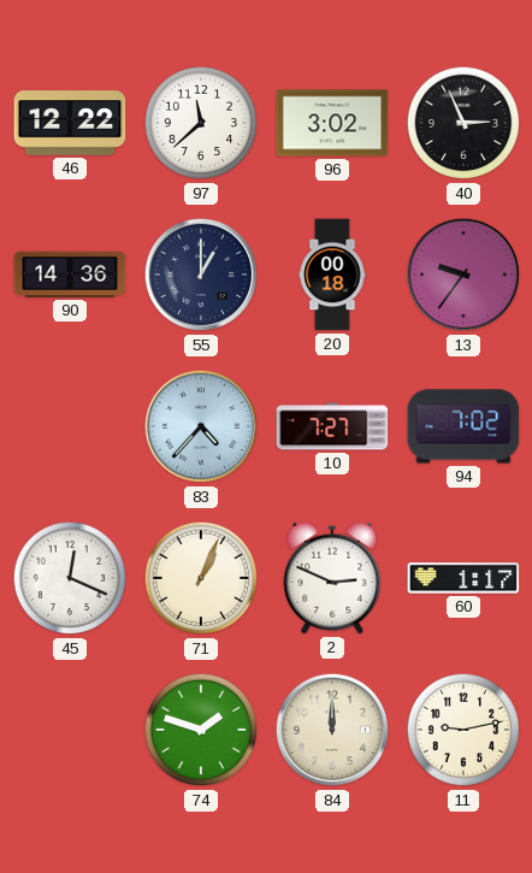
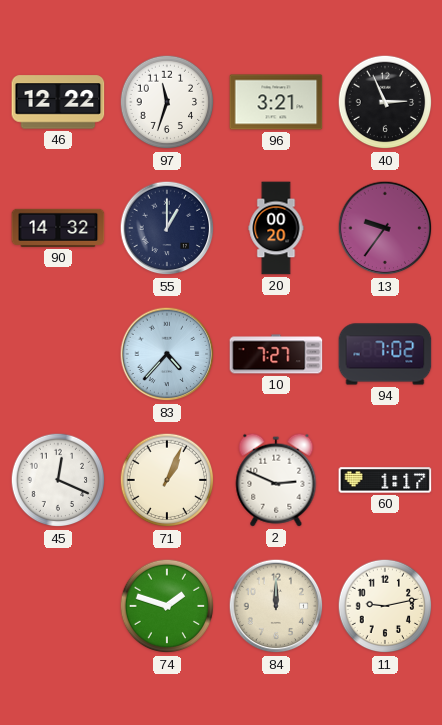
97: 11:38 -> 11:33
96: 3:02 -> 3:21
90: 14:36 -> 14:32
20: 00:18 -> 00:20
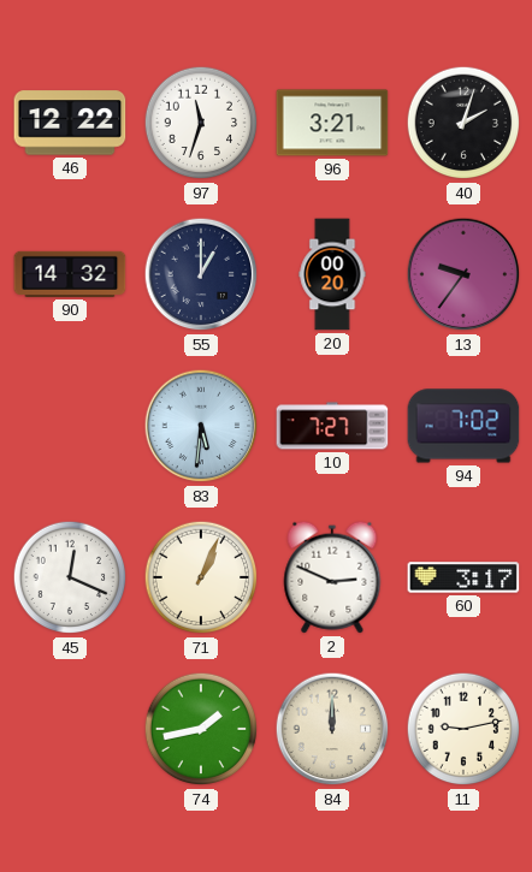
40: 2:56 -> 2:03
83: 4:37 -> 5:31
60: 1:17 -> 3:17
74: 1:48 -> 1:43
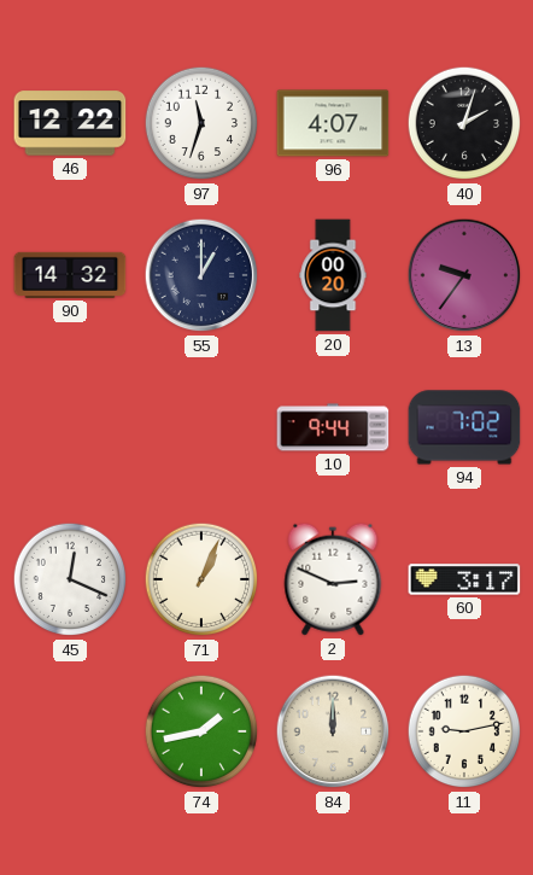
96: 3:21 -> 4:07
83: 5:31 -> none
10: 7:27 -> 9:44
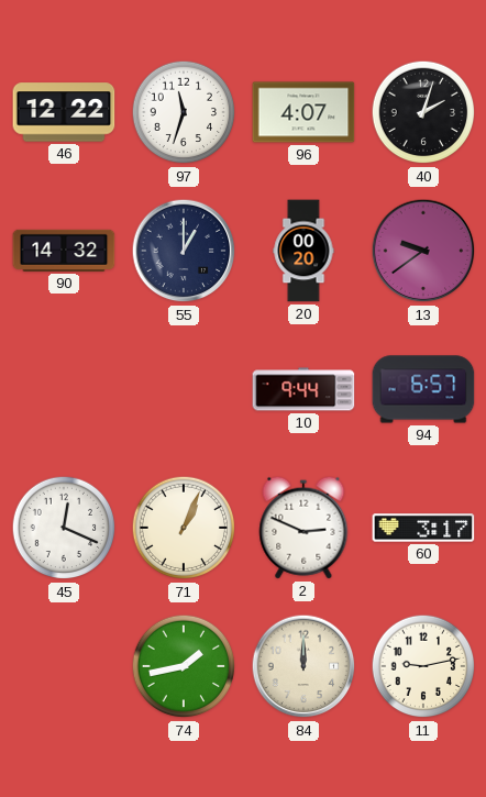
13: 9:36 -> 9:39
94: 7:02 -> 6:57
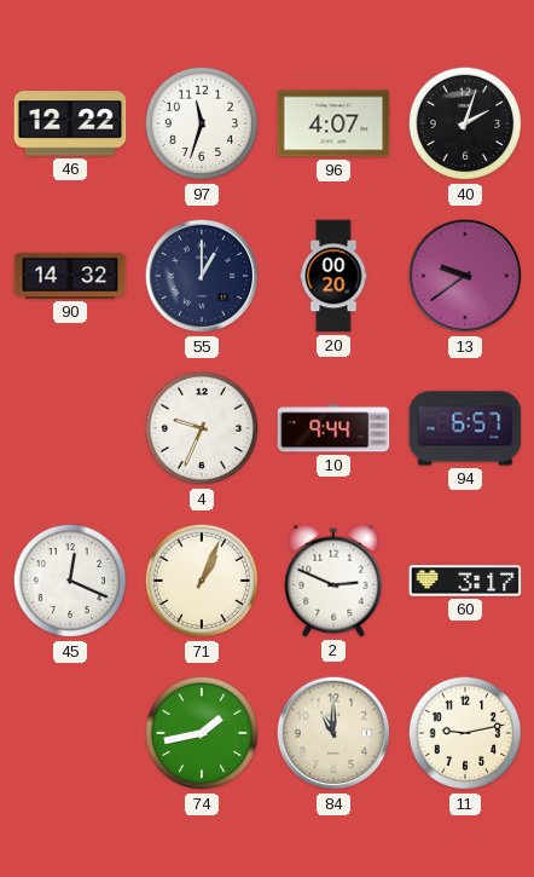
4: none -> 9:34
84: 12:00 -> 11:00
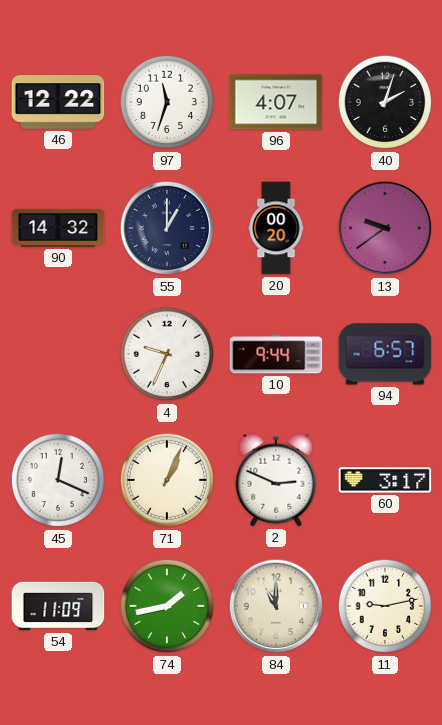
54: none -> 11:09
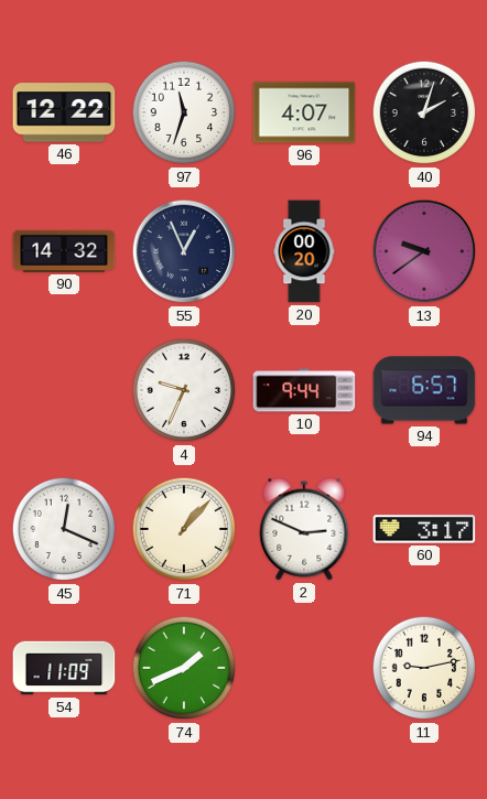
55: 1:00 -> 12:56
71: 1:04 -> 1:07
74: 1:43 -> 1:41
84: 11:00 -> none
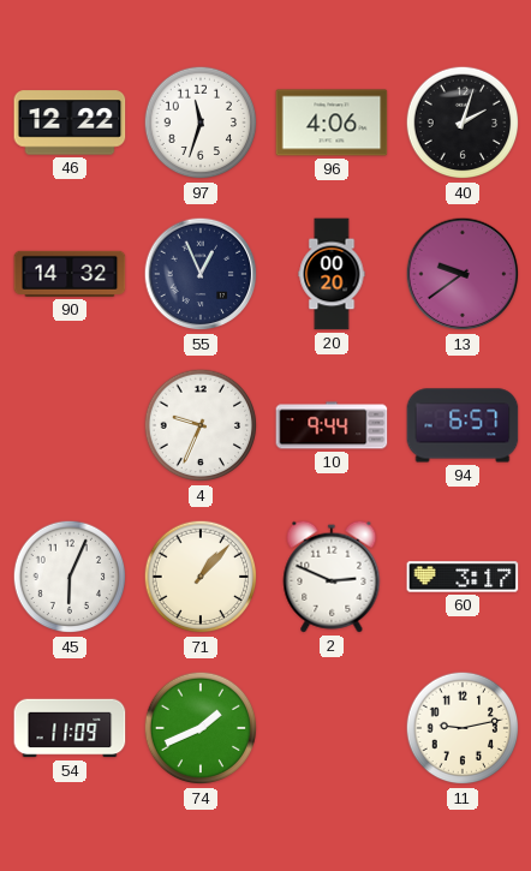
96: 4:07 -> 4:06
45: 12:19 -> 6:04
